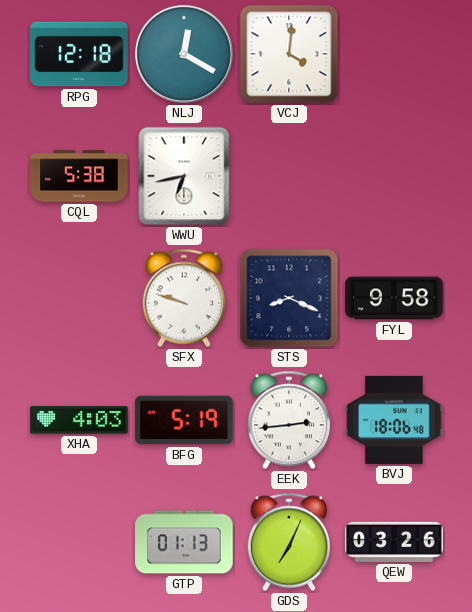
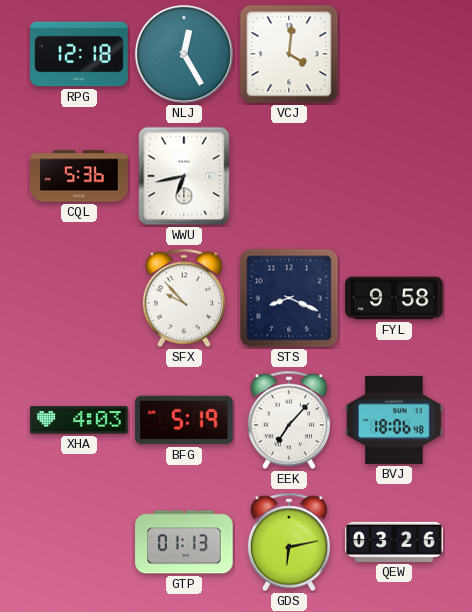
NLJ: 12:20 -> 12:25
CQL: 5:38 -> 5:36
SFX: 9:48 -> 9:53
EEK: 2:44 -> 7:07
GDS: 7:04 -> 6:13
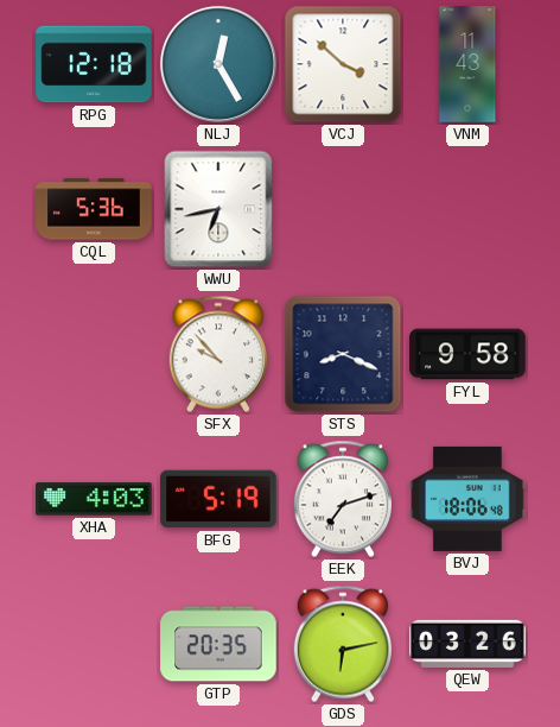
VCJ: 4:01 -> 3:52
VNM: none -> 11:43
EEK: 7:07 -> 7:12
GTP: 01:13 -> 20:35
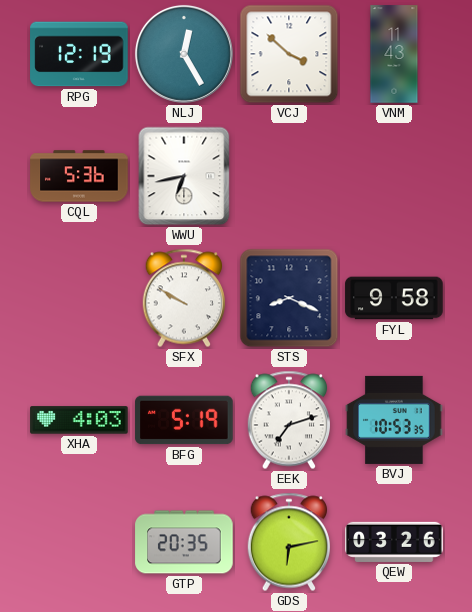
RPG: 12:18 -> 12:19
SFX: 9:53 -> 9:50
BVJ: 18:06 -> 10:53
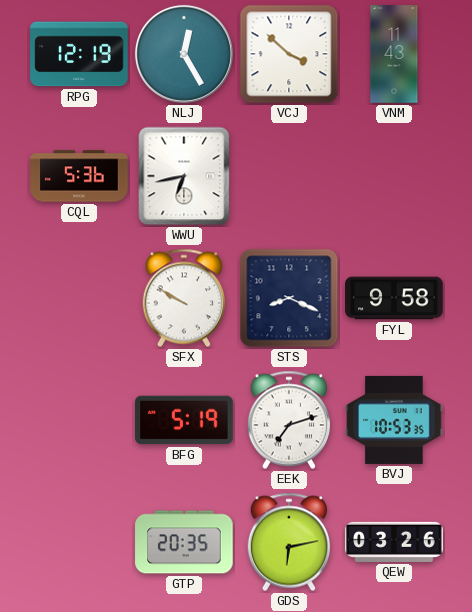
XHA: 4:03 -> none
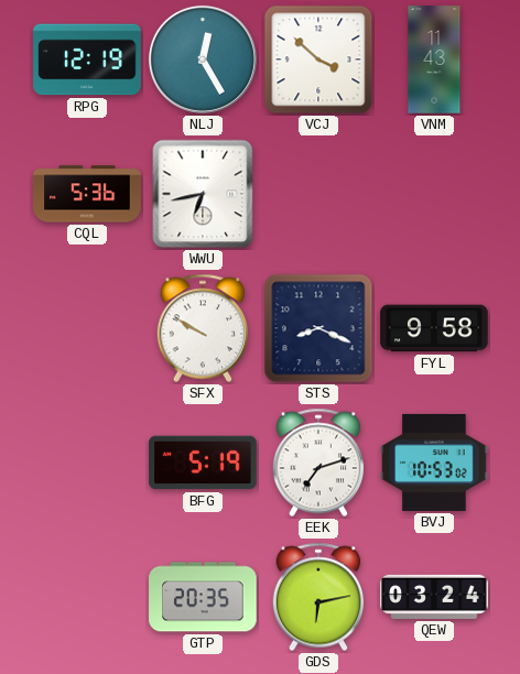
BVJ: 10:53:35 -> 10:53:02
QEW: 03:26 -> 03:24
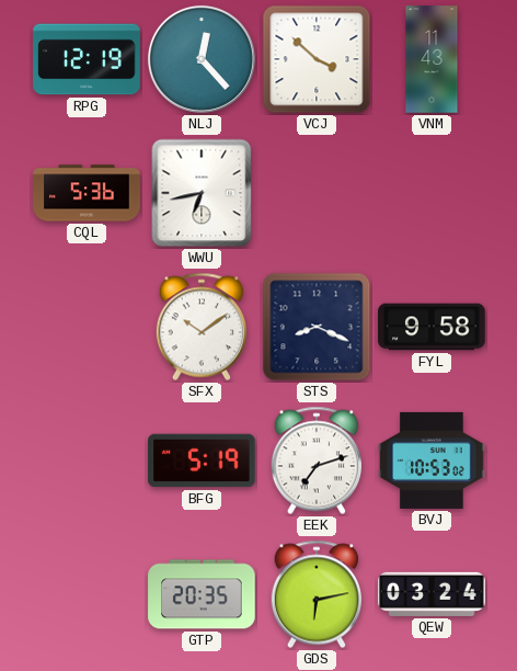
NLJ: 12:25 -> 12:23
SFX: 9:50 -> 10:09
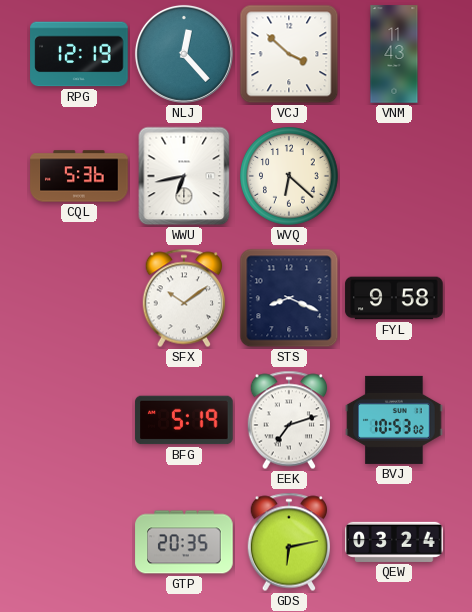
WVQ: none -> 6:22
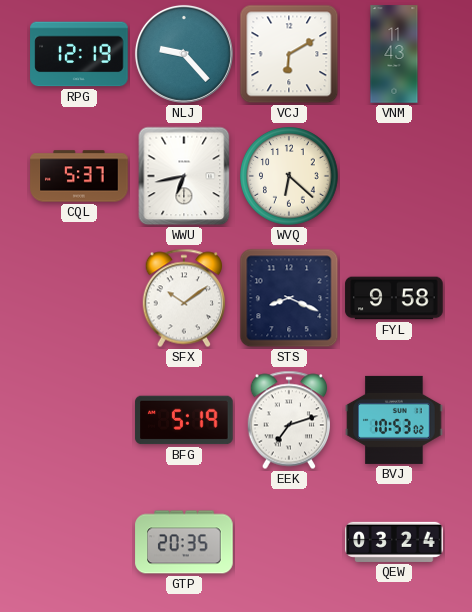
NLJ: 12:23 -> 9:23
VCJ: 3:52 -> 6:10
CQL: 5:36 -> 5:37
GDS: 6:13 -> none
